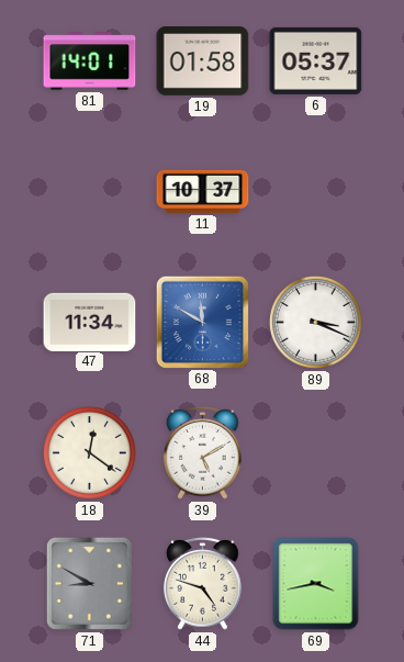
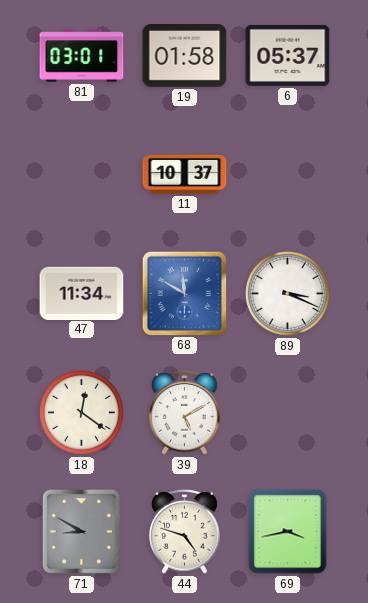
81: 14:01 -> 03:01
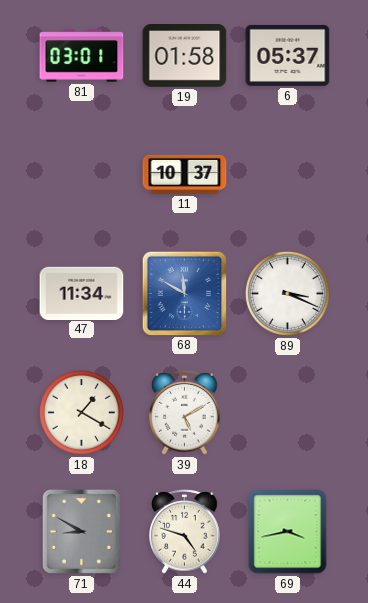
18: 12:21 -> 1:20
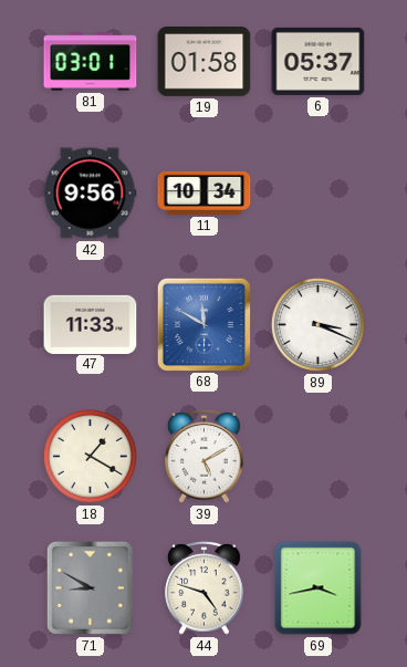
42: none -> 9:56
11: 10:37 -> 10:34
47: 11:34 -> 11:33
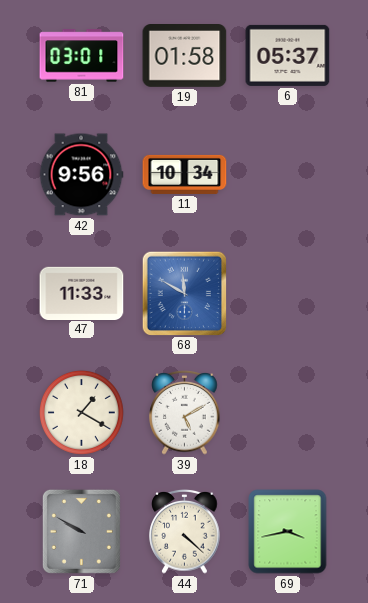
89: 3:19 -> none
71: 8:50 -> 9:50
44: 4:48 -> 4:22
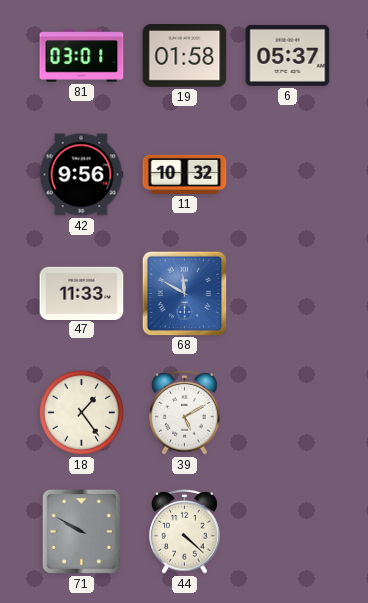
11: 10:34 -> 10:32
18: 1:20 -> 1:24
69: 3:43 -> none
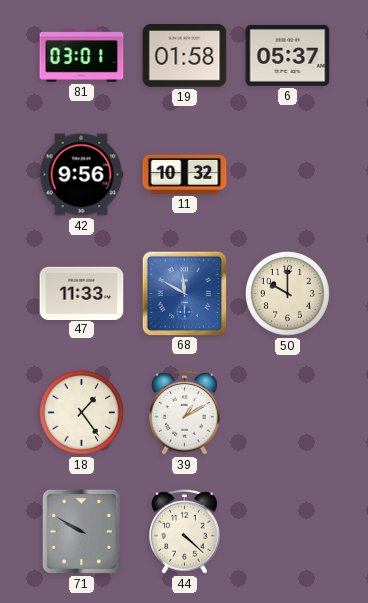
50: none -> 10:00
39: 5:10 -> 1:10
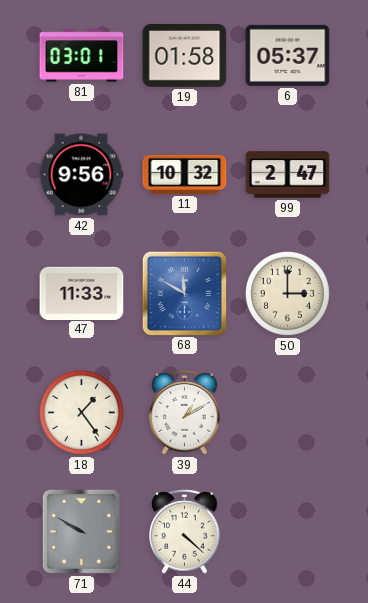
99: none -> 2:47
50: 10:00 -> 3:00
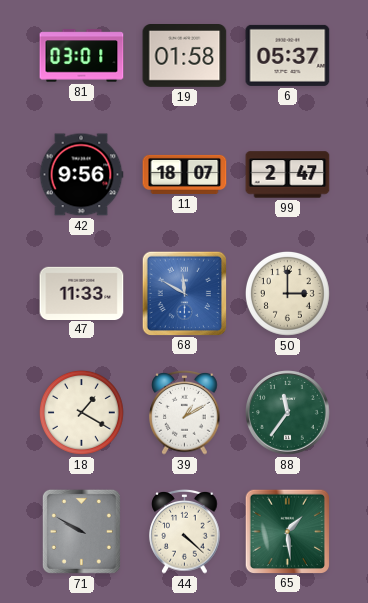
11: 10:32 -> 18:07
18: 1:24 -> 1:20
88: none -> 11:36
65: none -> 1:29
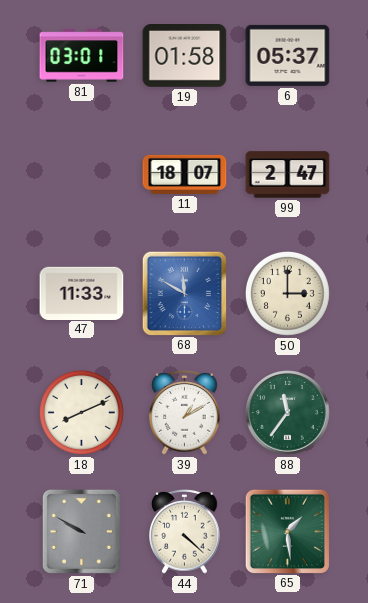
42: 9:56 -> none
18: 1:20 -> 8:11
